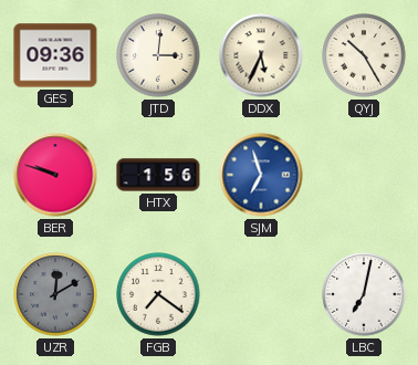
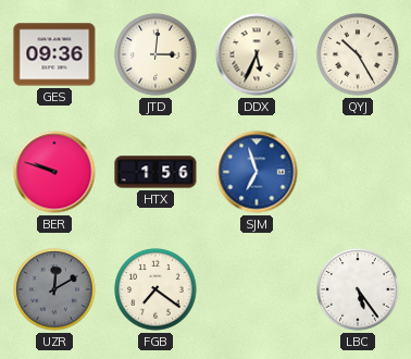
LBC: 7:02 -> 5:24
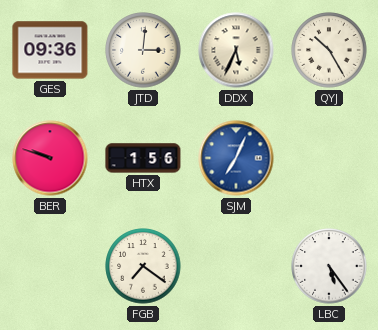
SJM: 6:57 -> 7:04
UZR: 12:10 -> none
